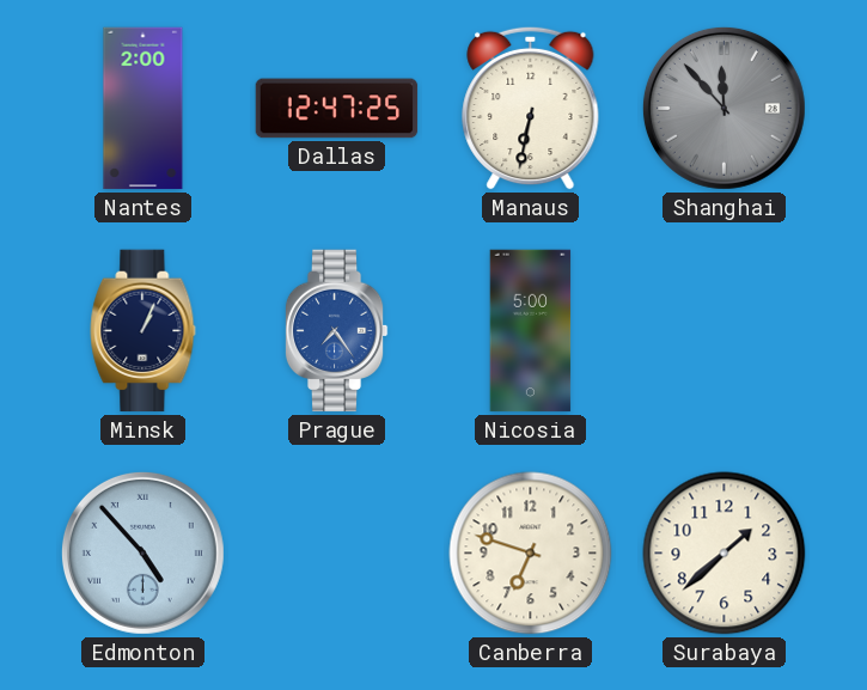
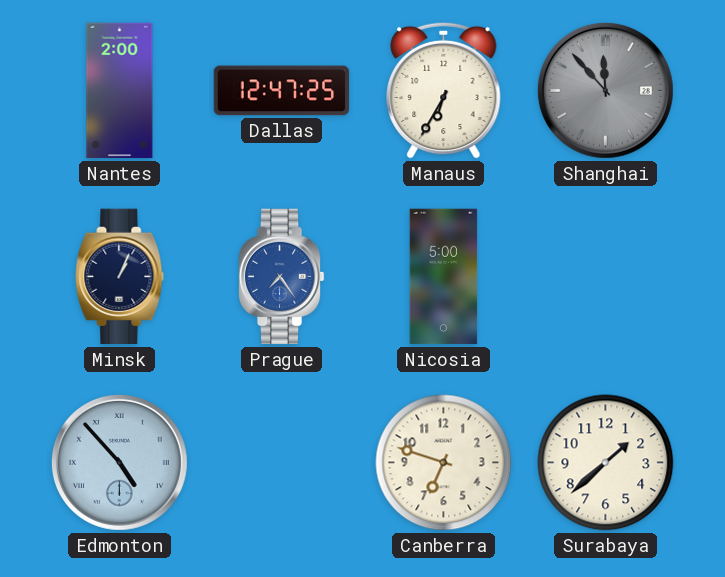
Manaus: 6:32 -> 6:35
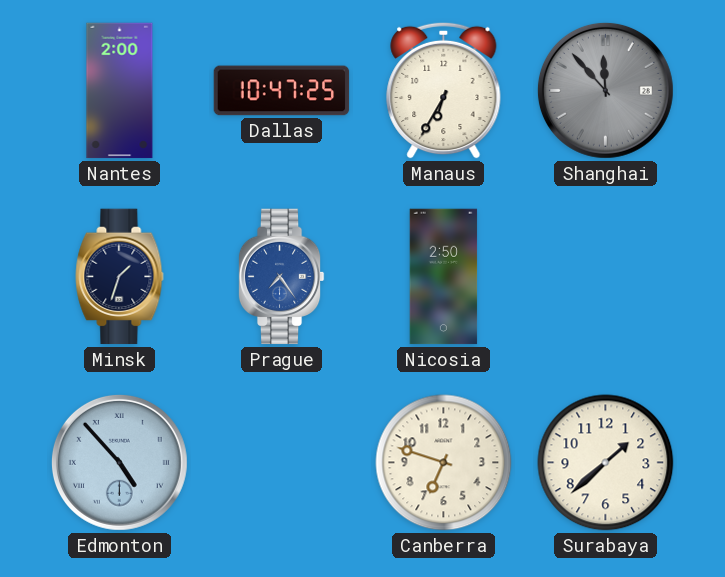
Dallas: 12:47 -> 10:47
Minsk: 1:04 -> 1:33
Nicosia: 5:00 -> 2:50
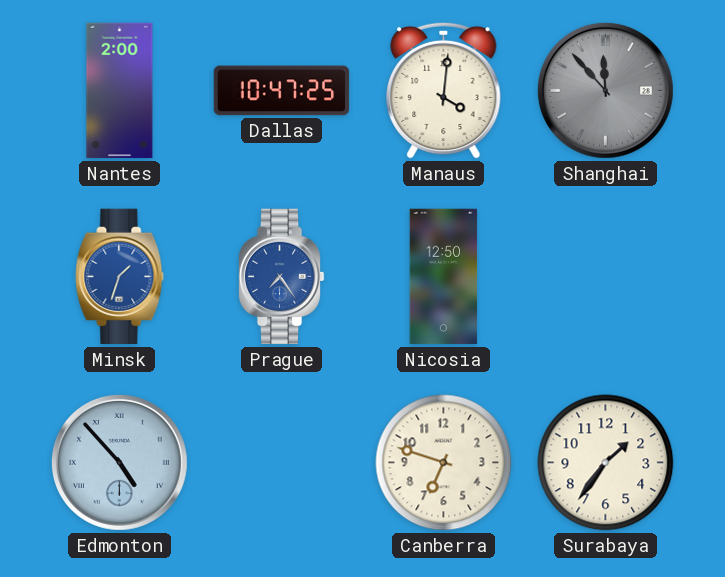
Manaus: 6:35 -> 4:01
Minsk dial: navy -> blue
Nicosia: 2:50 -> 12:50
Surabaya: 1:38 -> 1:36
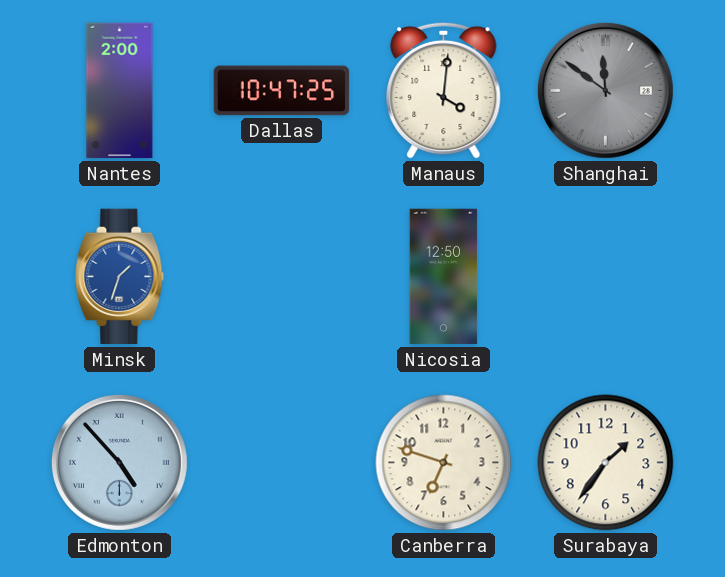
Shanghai: 11:53 -> 11:51
Prague: 7:24 -> none
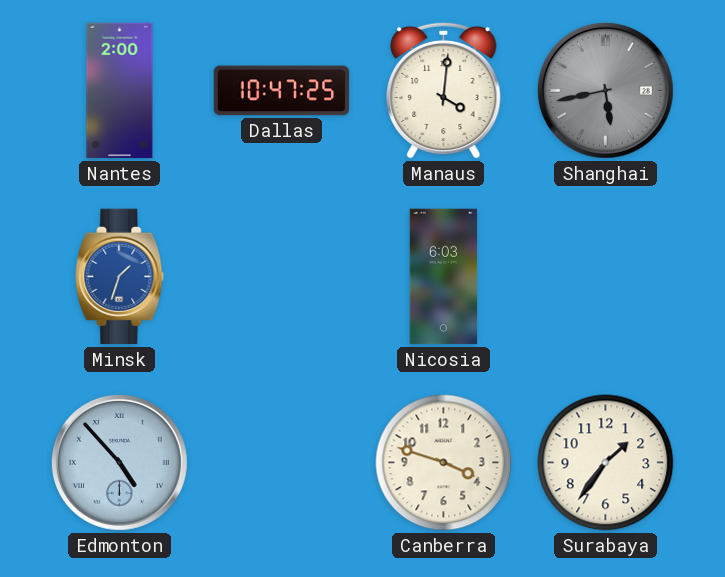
Shanghai: 11:51 -> 5:43
Nicosia: 12:50 -> 6:03
Canberra: 6:48 -> 3:48
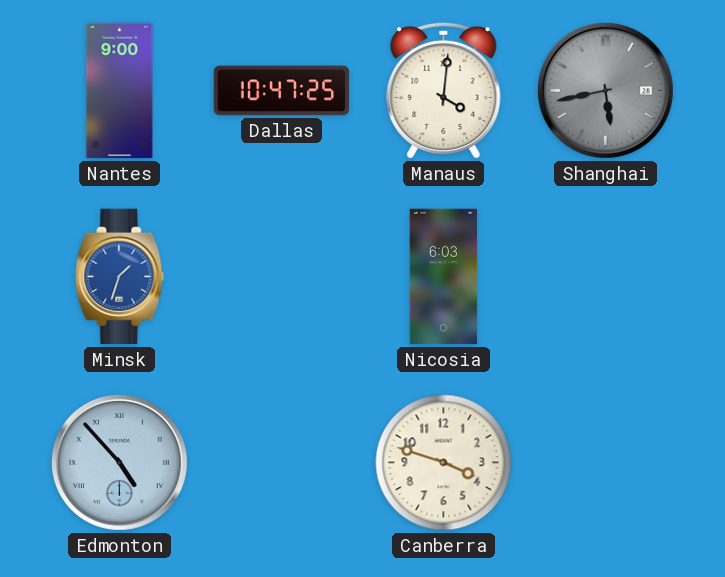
Nantes: 2:00 -> 9:00
Surabaya: 1:36 -> none
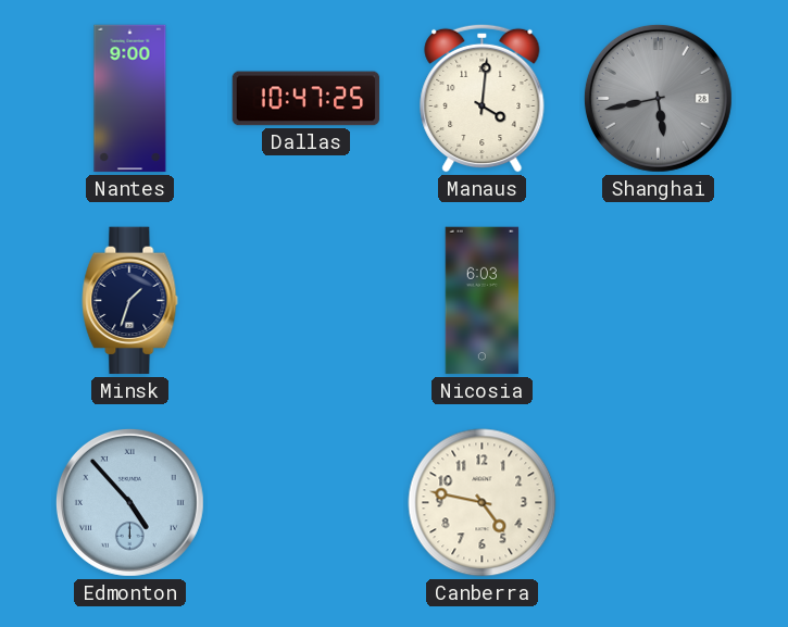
Minsk dial: blue -> navy
Canberra: 3:48 -> 4:47
